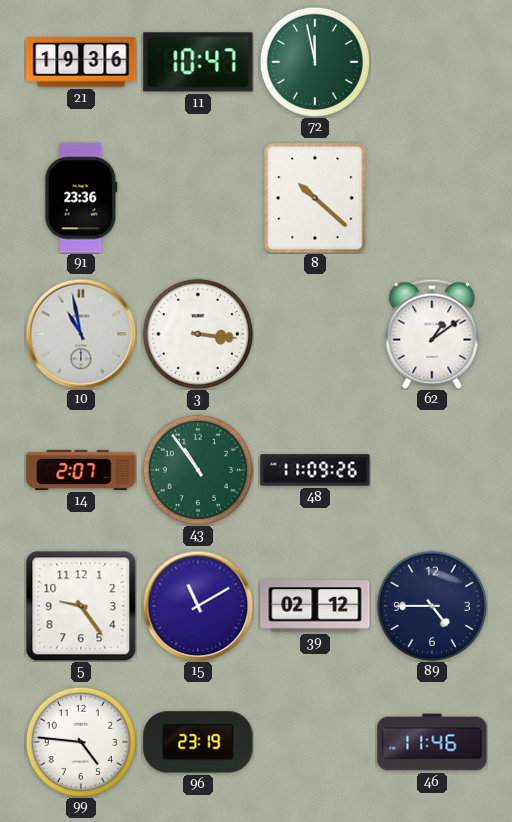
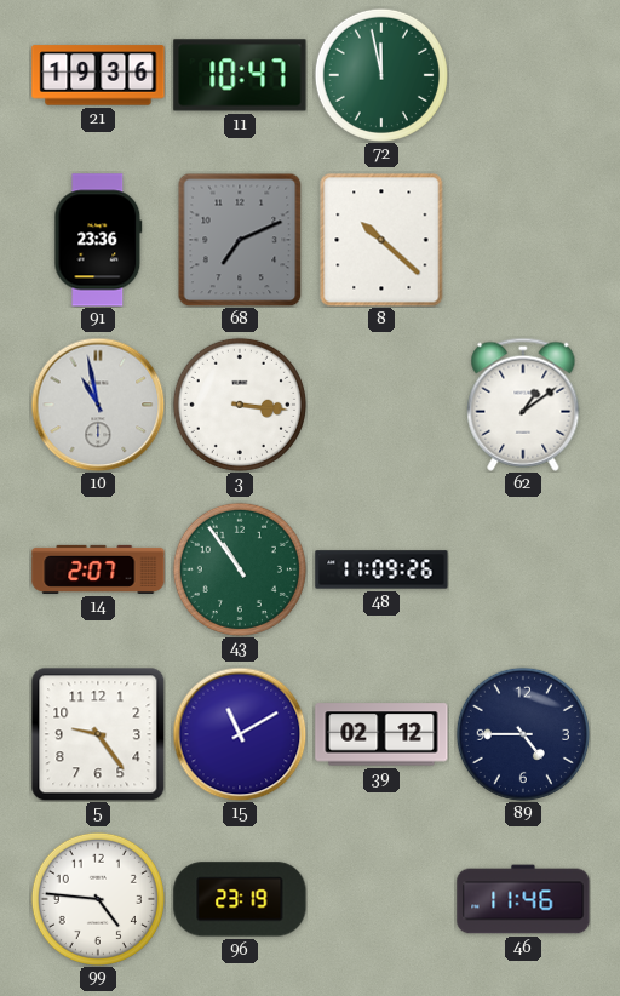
68: none -> 7:11
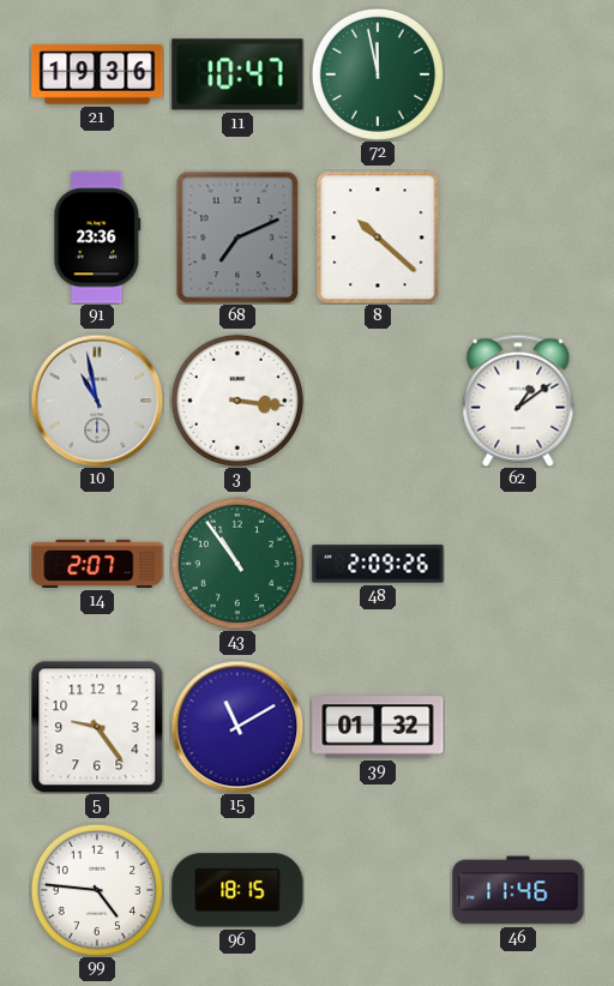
48: 11:09 -> 2:09
39: 02:12 -> 01:32
89: 4:45 -> none
96: 23:19 -> 18:15
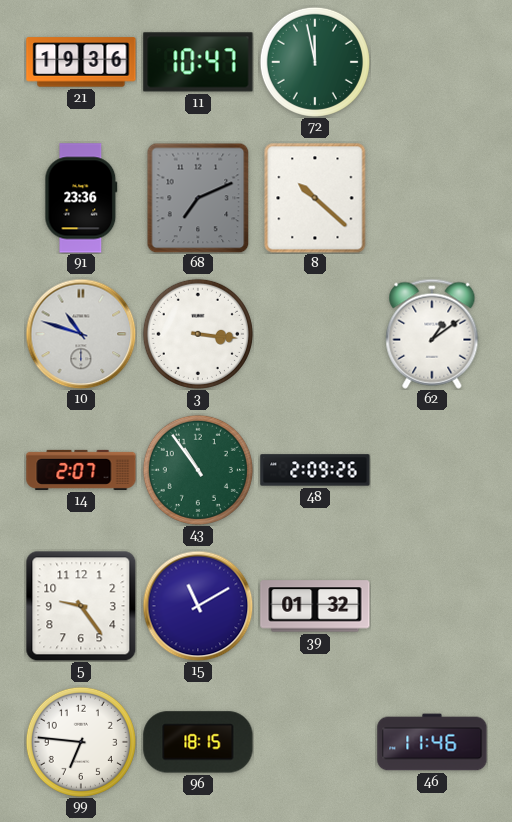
10: 10:58 -> 10:48
99: 4:46 -> 6:46
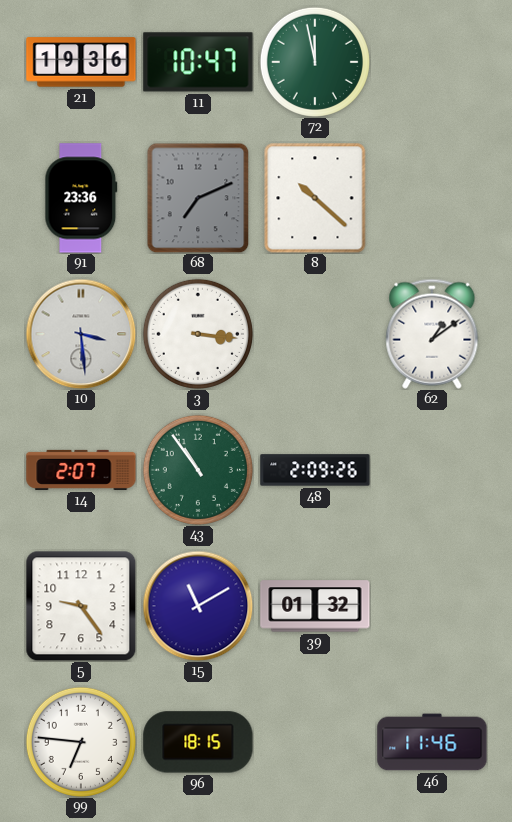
10: 10:48 -> 3:29
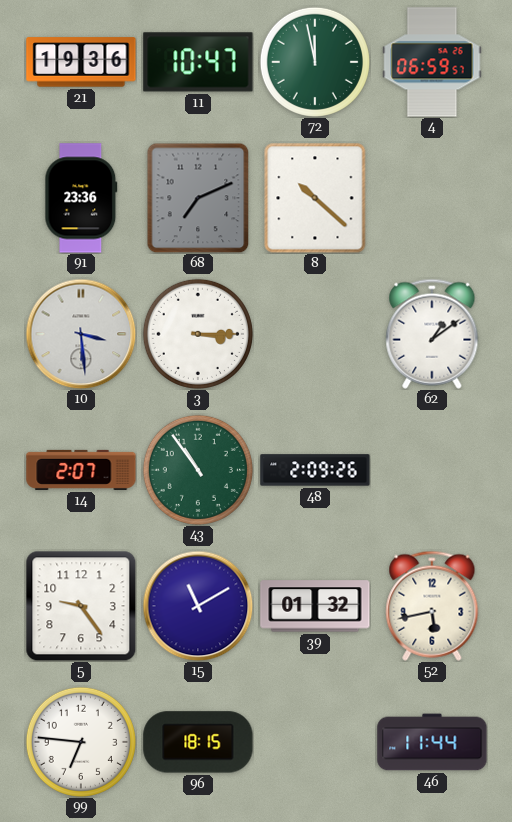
4: none -> 06:59
3: 3:16 -> 3:15
52: none -> 5:43
46: 11:46 -> 11:44
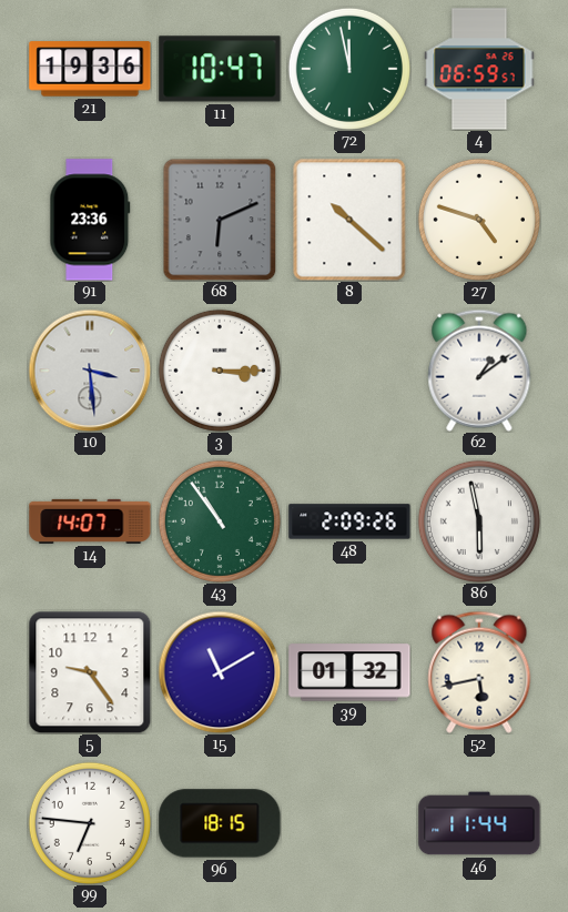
68: 7:11 -> 6:11
27: none -> 4:48
14: 2:07 -> 14:07
86: none -> 5:58
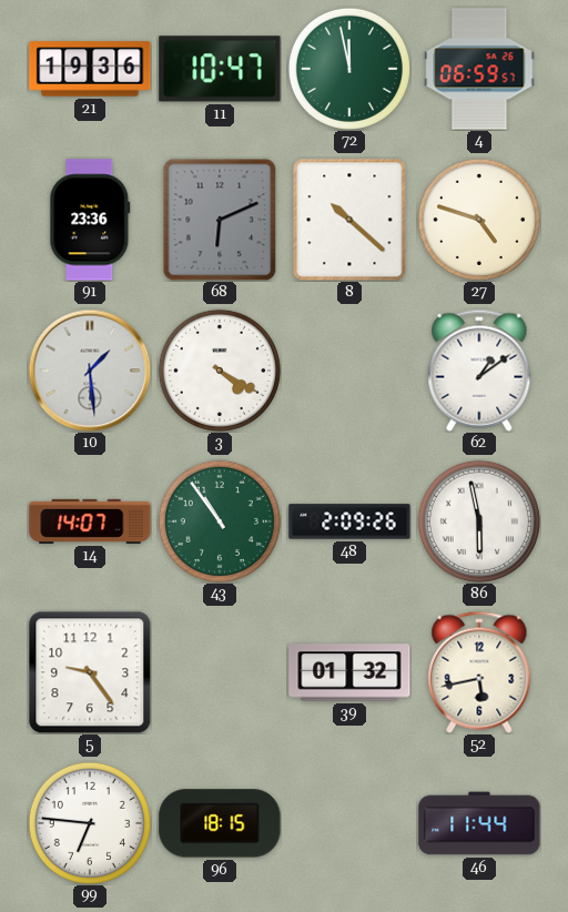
10: 3:29 -> 1:29
3: 3:15 -> 4:20
15: 11:10 -> none
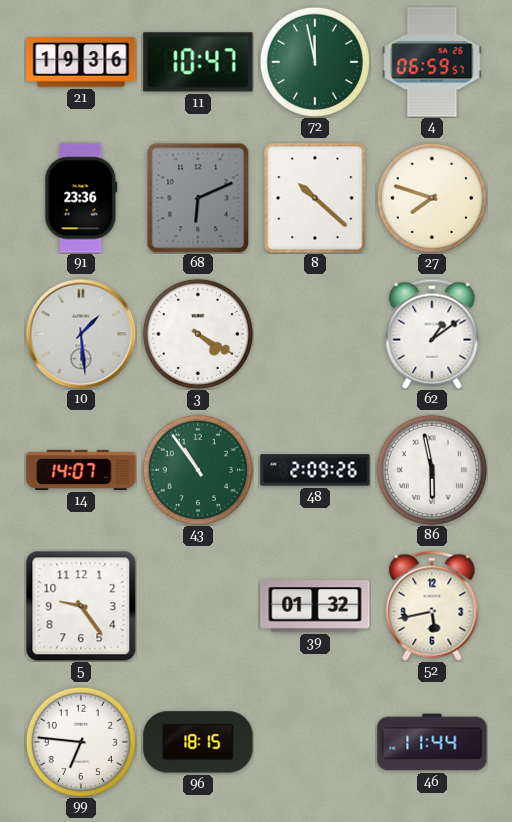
27: 4:48 -> 7:48
